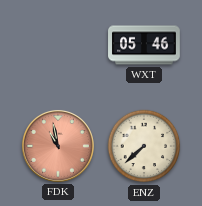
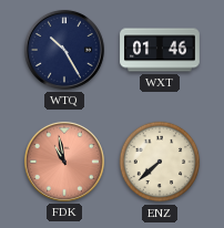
WTQ: none -> 10:25
WXT: 05:46 -> 01:46
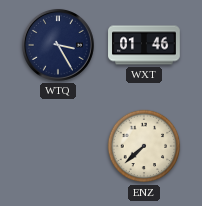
WTQ: 10:25 -> 3:25
FDK: 10:58 -> none
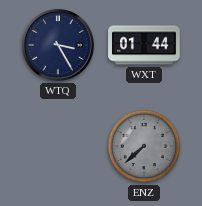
WXT: 01:46 -> 01:44
ENZ dial: cream -> grey
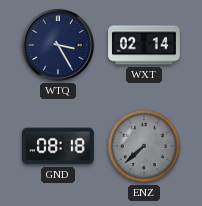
WXT: 01:44 -> 02:14
GND: none -> 08:18
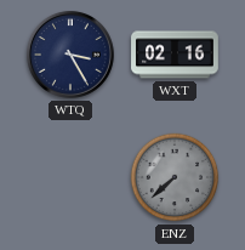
WXT: 02:14 -> 02:16
GND: 08:18 -> none
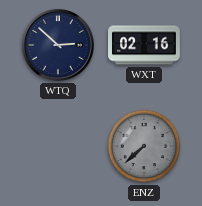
WTQ: 3:25 -> 2:52
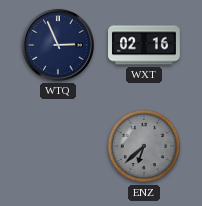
WTQ: 2:52 -> 2:56
ENZ: 7:38 -> 6:38
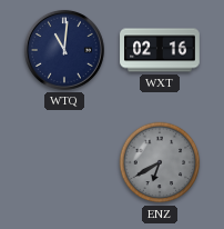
WTQ: 2:56 -> 11:01
ENZ: 6:38 -> 6:40
